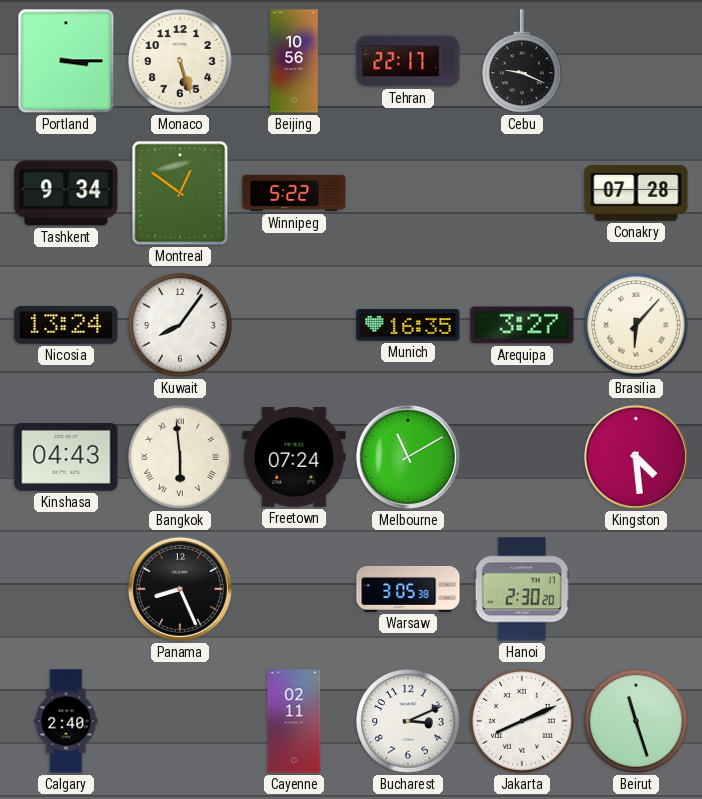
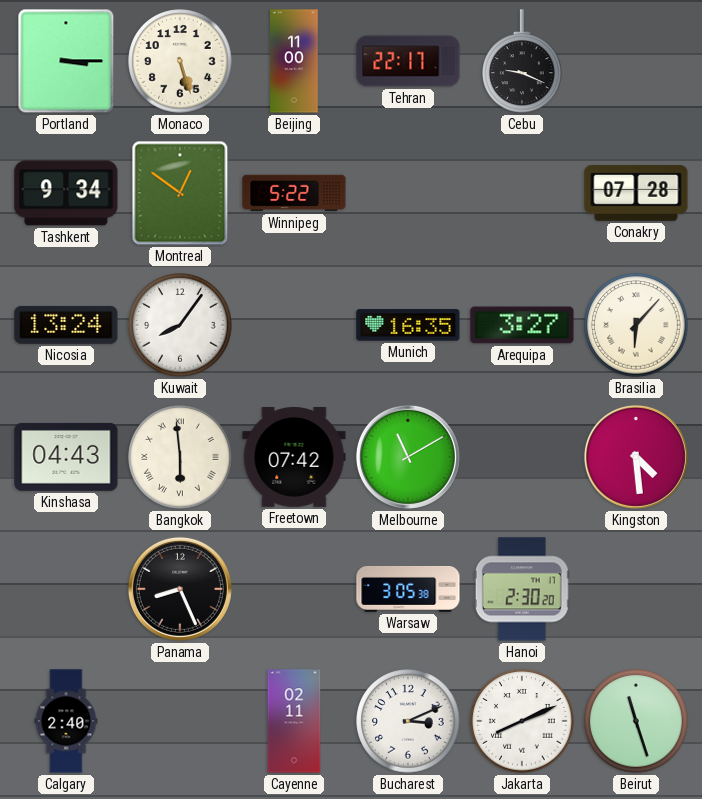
Beijing: 10:56 -> 11:00
Freetown: 07:24 -> 07:42
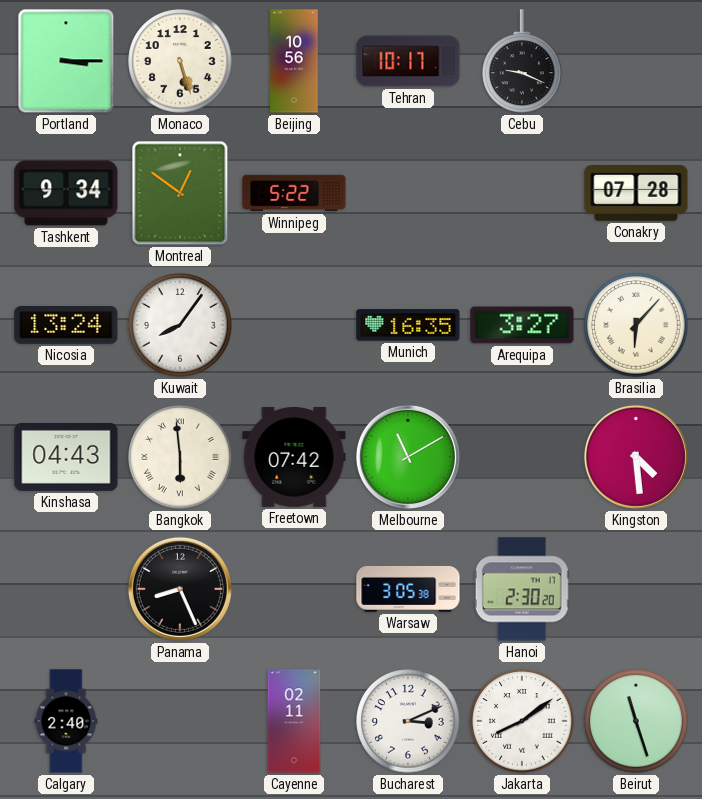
Beijing: 11:00 -> 10:56
Tehran: 22:17 -> 10:17
Jakarta: 8:11 -> 8:09
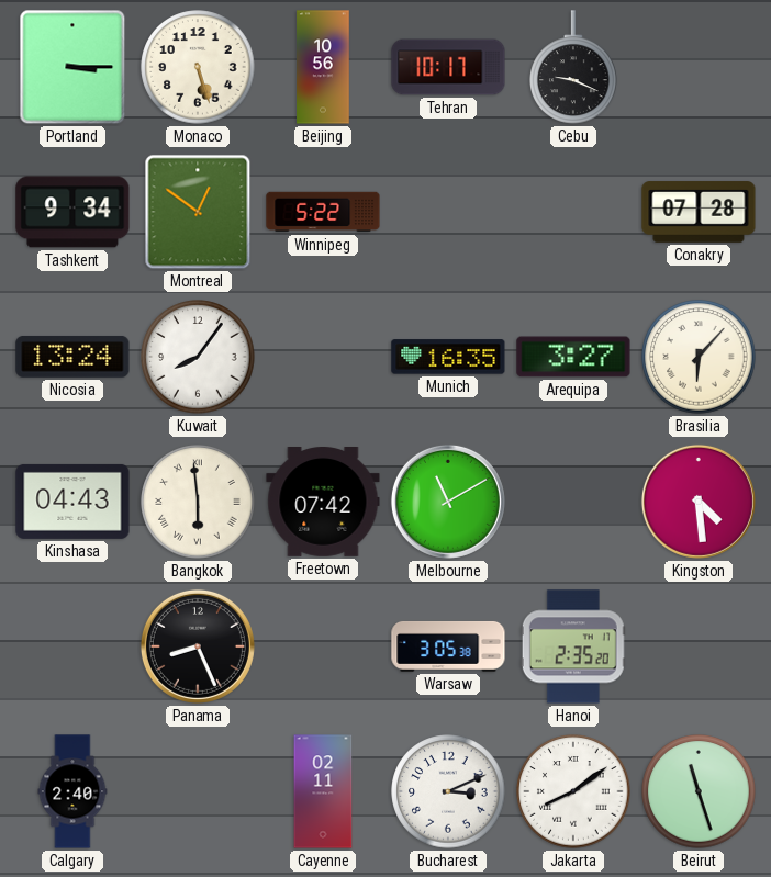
Hanoi: 2:30 -> 2:35
